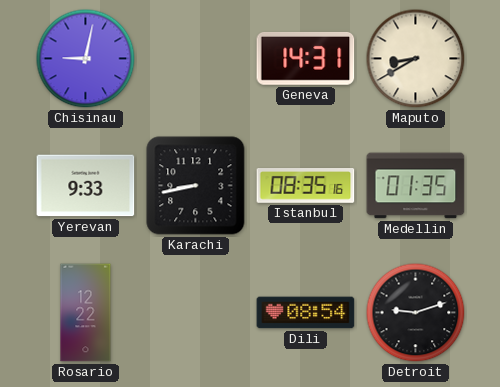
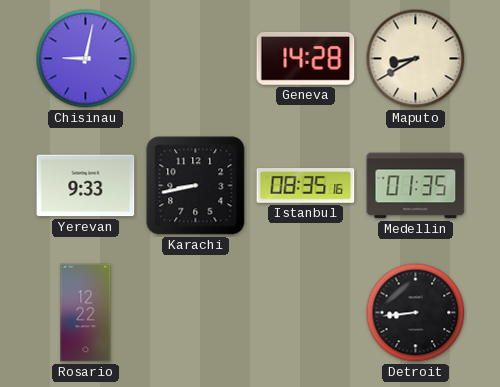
Geneva: 14:31 -> 14:28
Dili: 08:54 -> none
Detroit: 9:12 -> 8:44
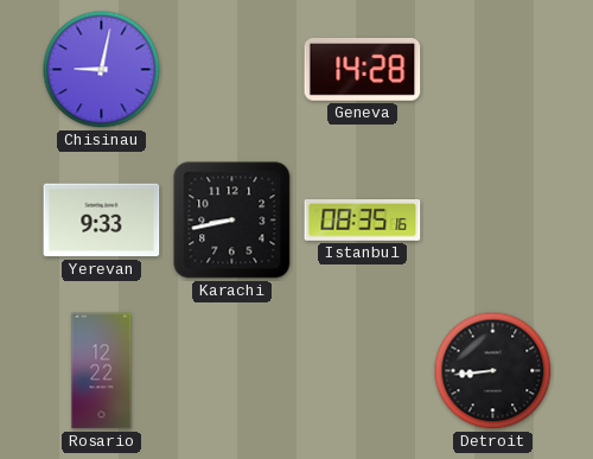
Maputo: 8:40 -> none
Medellin: 01:35 -> none
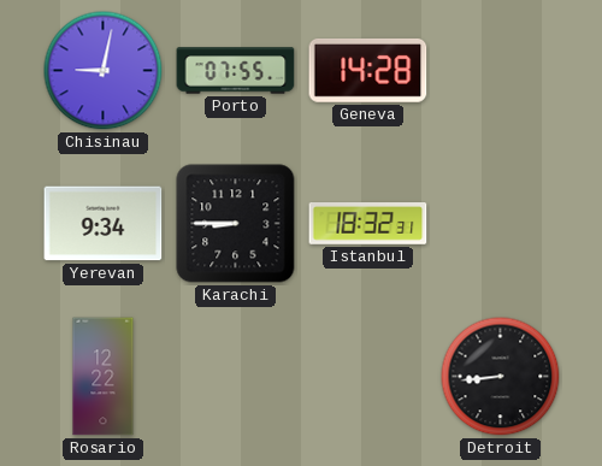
Porto: none -> 07:55
Yerevan: 9:33 -> 9:34
Karachi: 8:43 -> 8:45
Istanbul: 08:35 -> 18:32
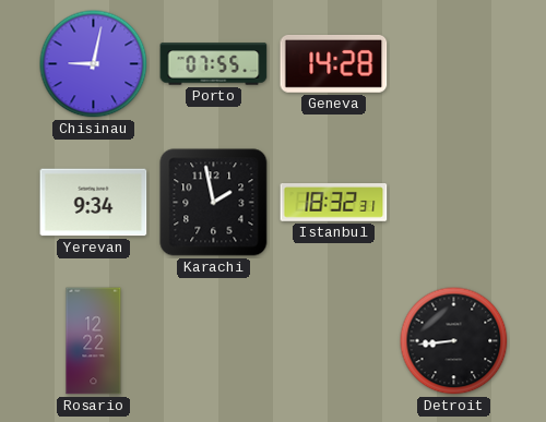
Karachi: 8:45 -> 1:58
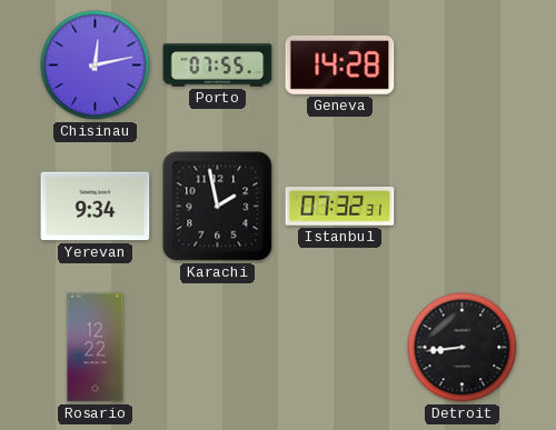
Chisinau: 9:02 -> 12:13
Istanbul: 18:32 -> 07:32
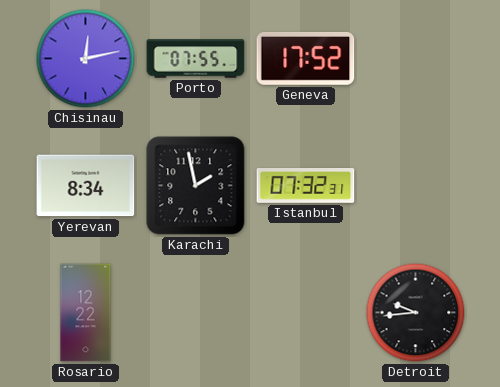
Geneva: 14:28 -> 17:52
Yerevan: 9:34 -> 8:34
Detroit: 8:44 -> 9:44
